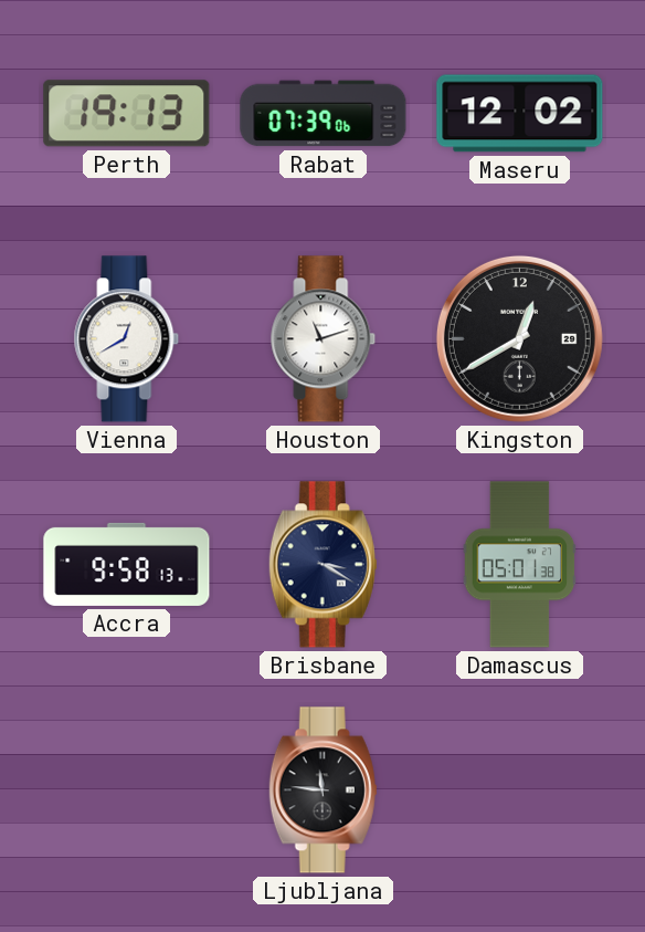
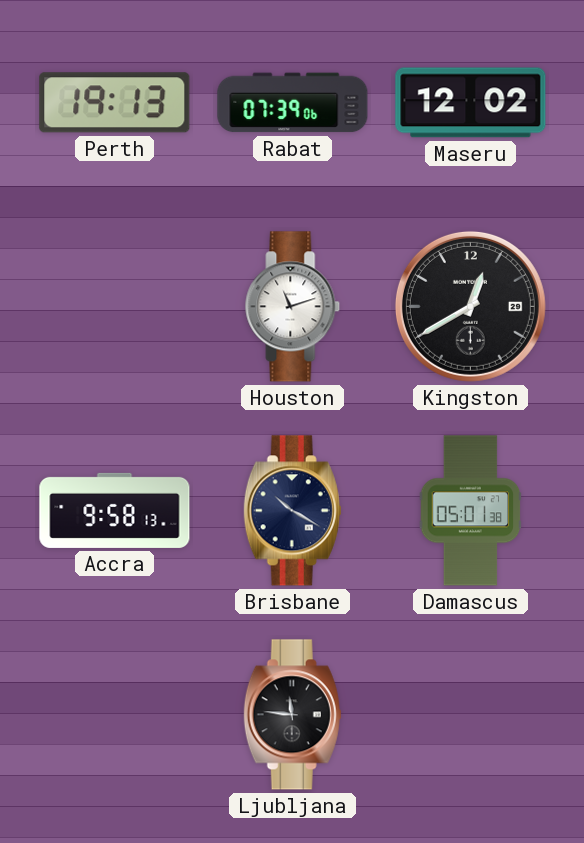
Vienna: 12:40 -> none
Brisbane: 3:20 -> 10:20
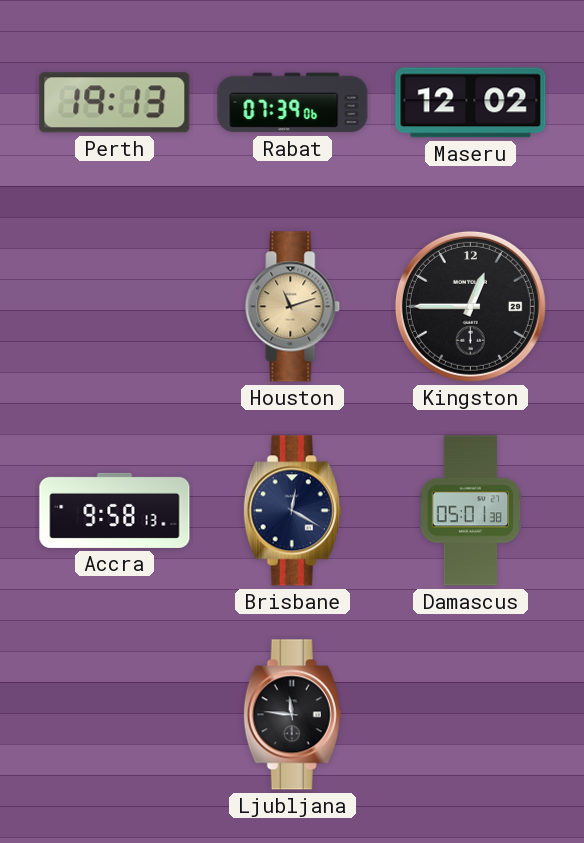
Houston dial: white -> champagne
Kingston: 12:40 -> 12:45
Brisbane: 10:20 -> 12:20
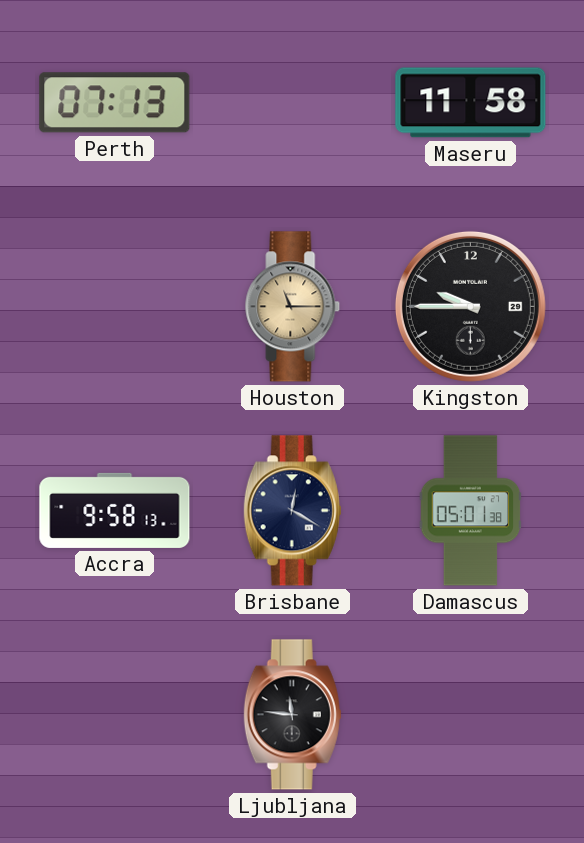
Perth: 19:13 -> 07:13
Rabat: 07:39 -> none
Maseru: 12:02 -> 11:58
Houston: 11:12 -> 11:15
Kingston: 12:45 -> 9:45
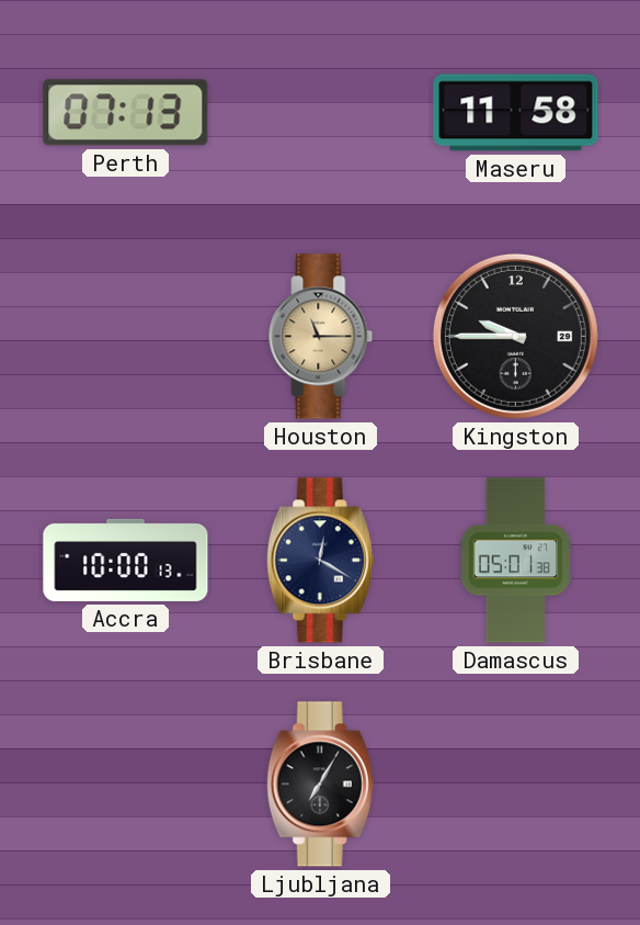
Accra: 9:58 -> 10:00
Ljubljana: 11:46 -> 7:05
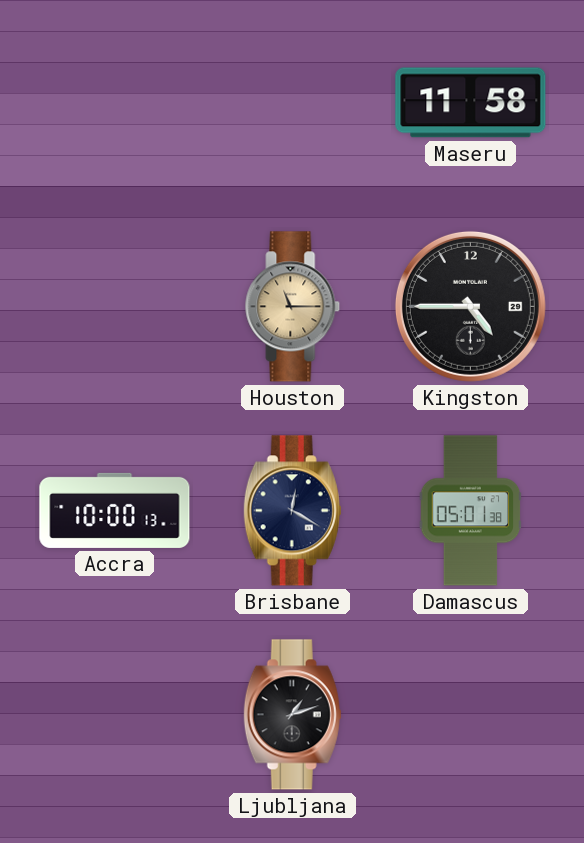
Perth: 07:13 -> none
Kingston: 9:45 -> 4:45
Ljubljana: 7:05 -> 1:12
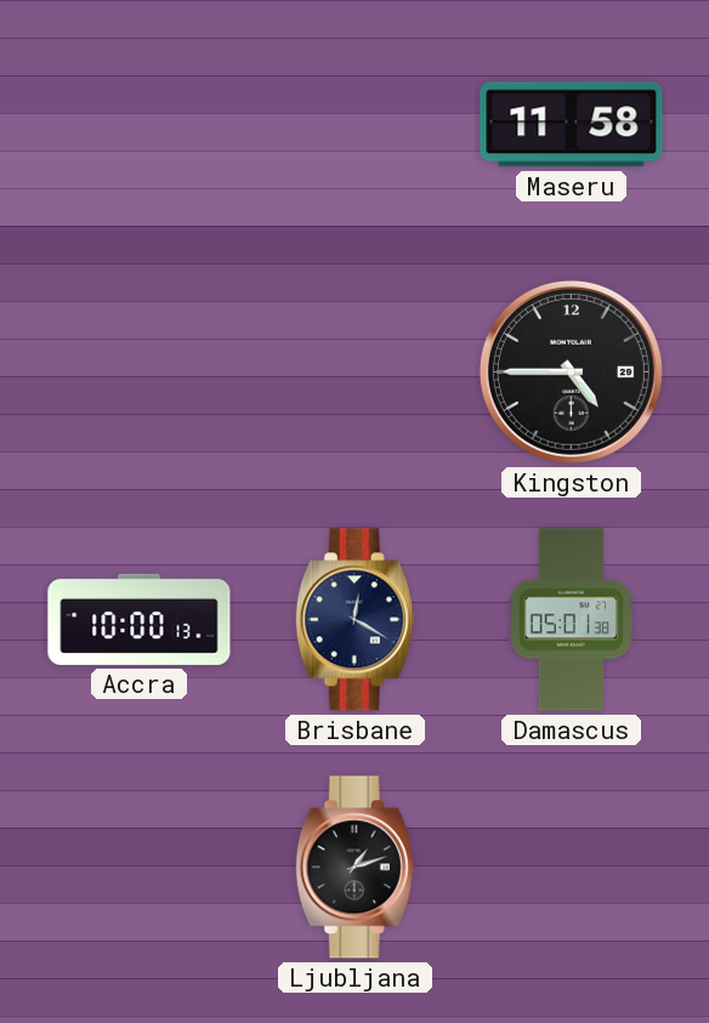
Houston: 11:15 -> none
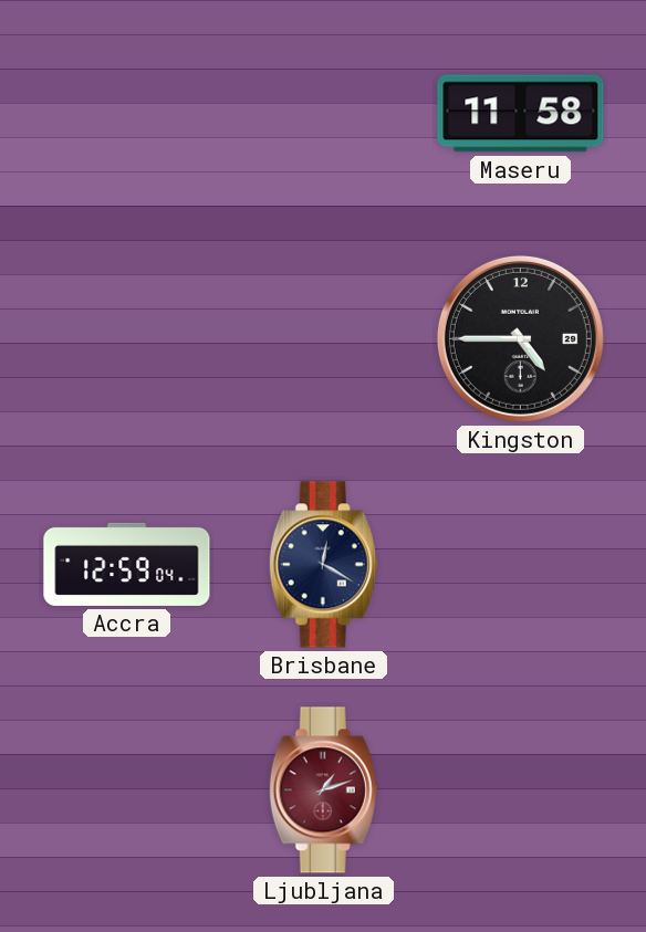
Accra: 10:00 -> 12:59
Damascus: 05:01 -> none
Ljubljana dial: black -> burgundy
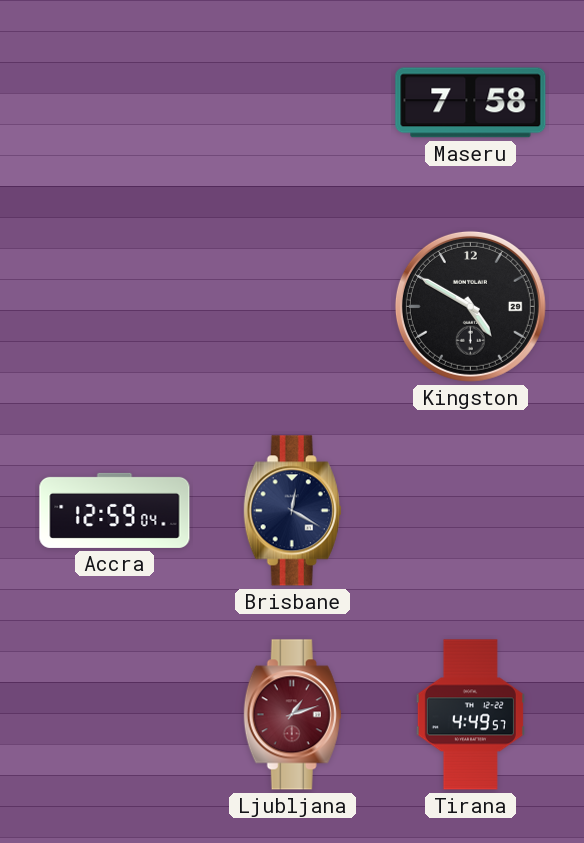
Maseru: 11:58 -> 7:58
Kingston: 4:45 -> 4:50
Tirana: none -> 4:49
